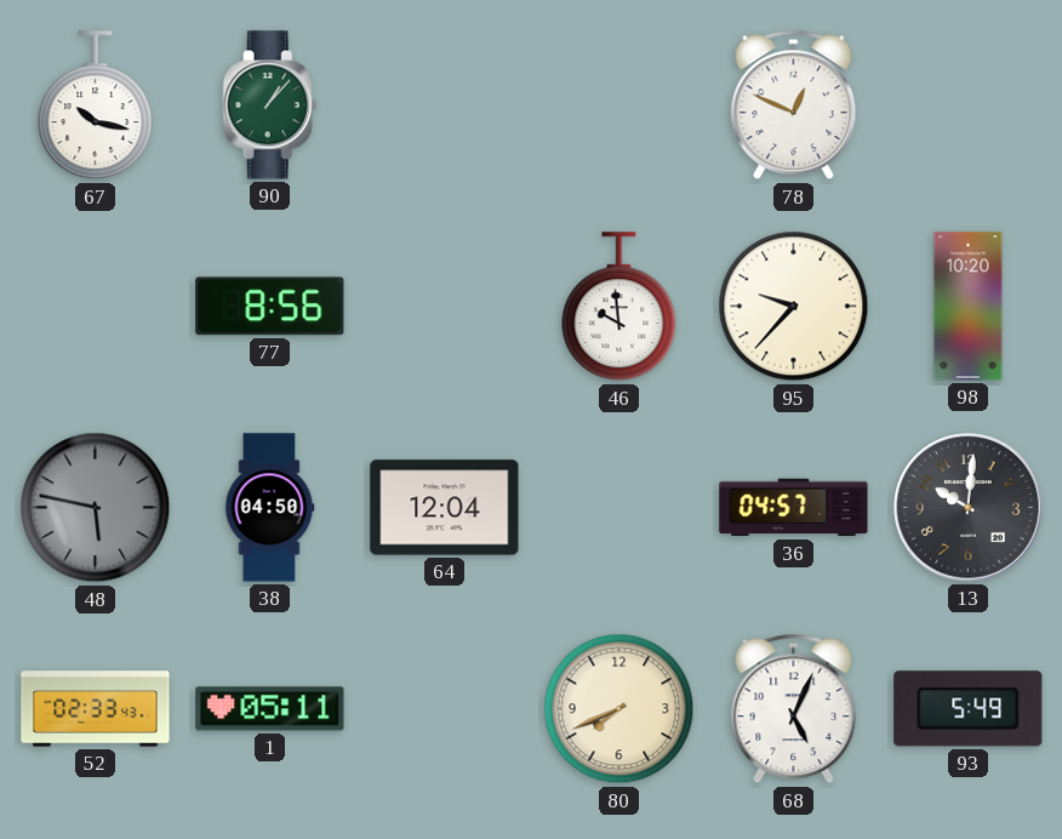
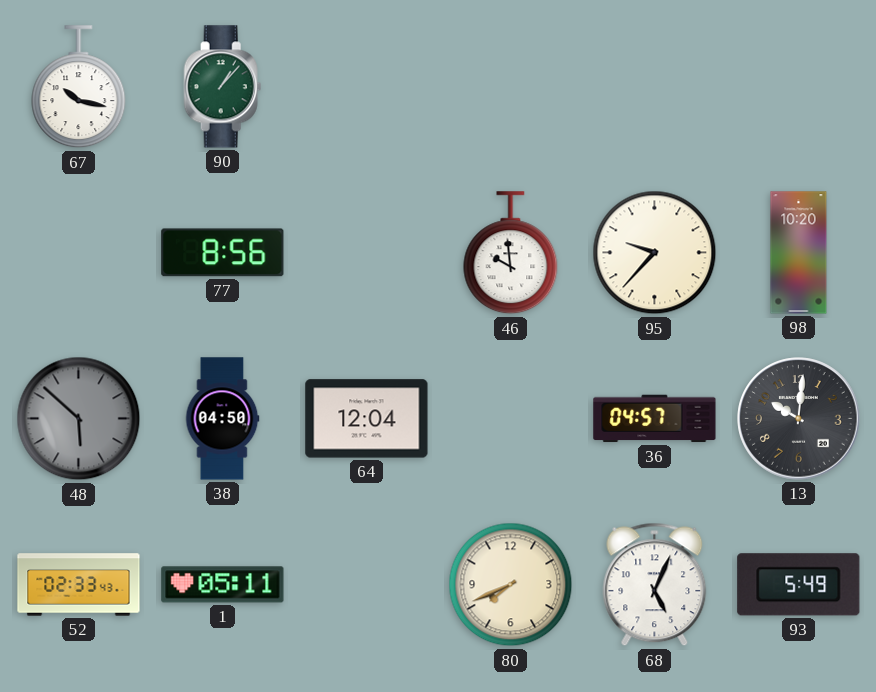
78: 12:49 -> none
48: 5:47 -> 5:52
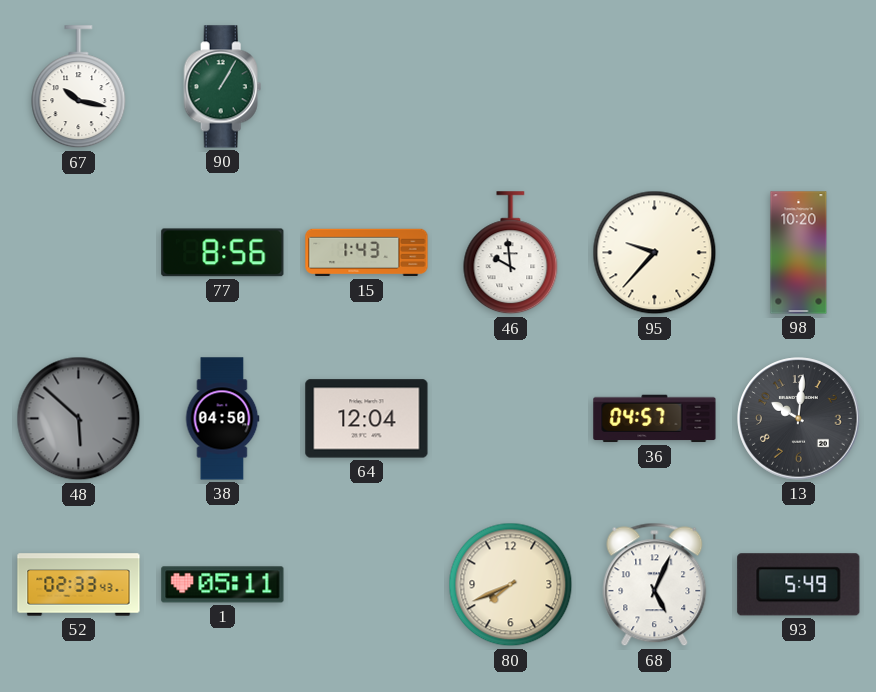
90: 1:07 -> 1:05
15: none -> 1:43
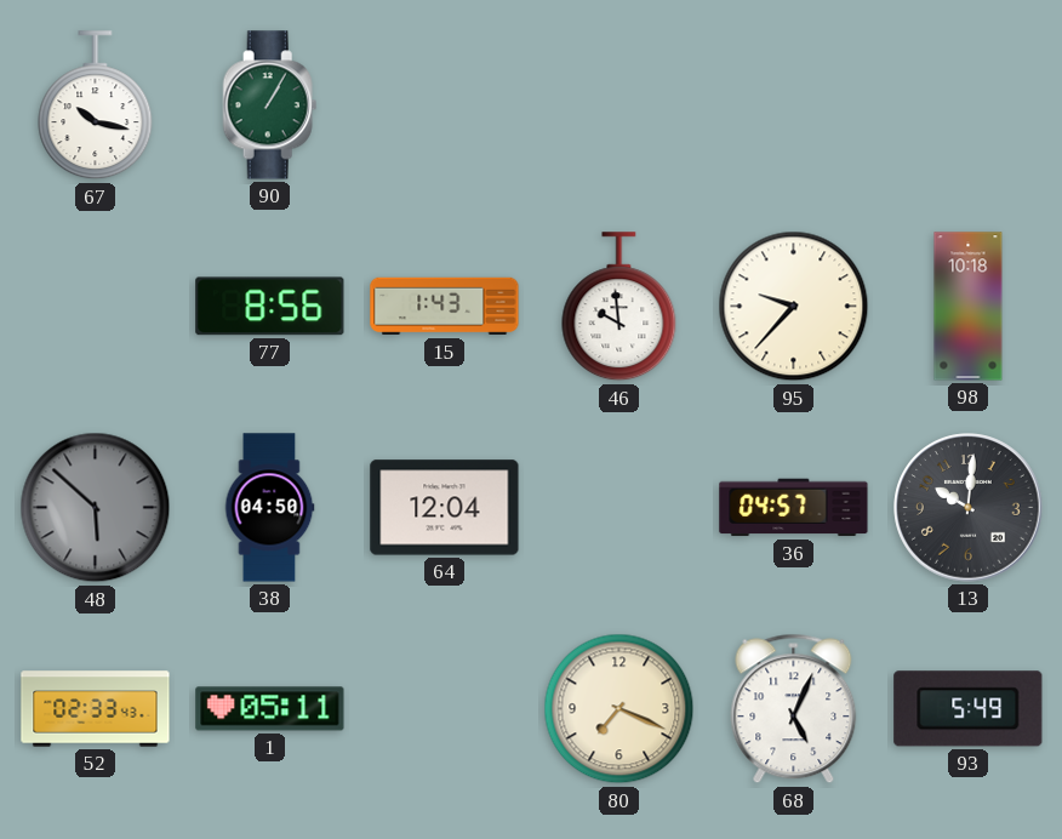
98: 10:20 -> 10:18
80: 7:41 -> 7:19
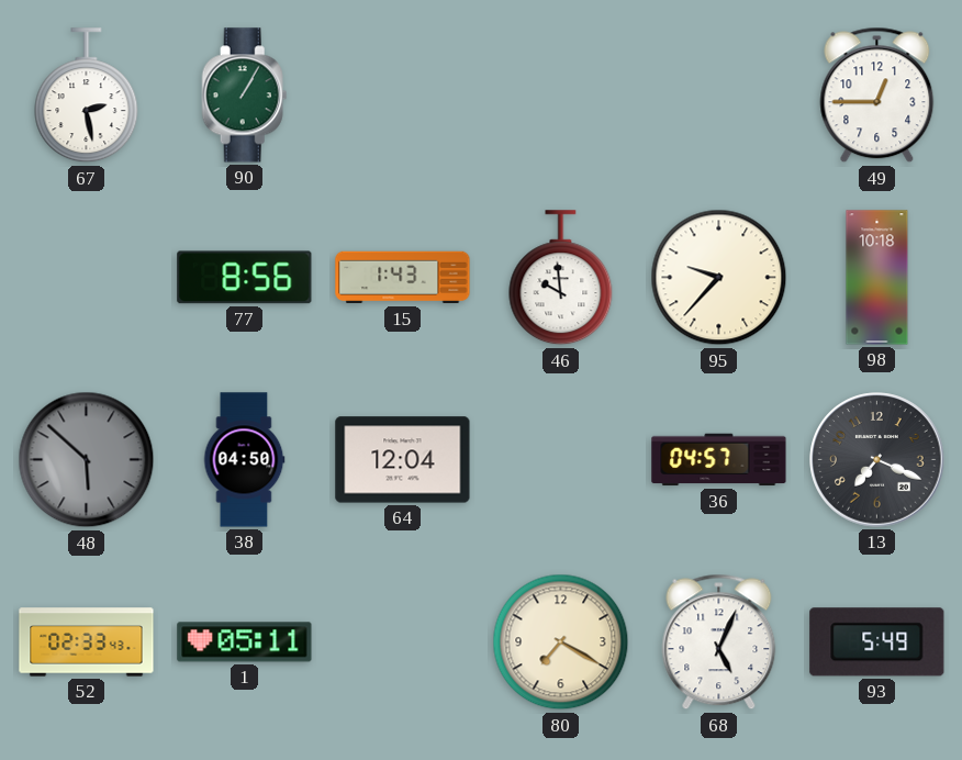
67: 10:17 -> 2:28
49: none -> 12:45
13: 10:01 -> 7:19
80: 7:19 -> 7:20
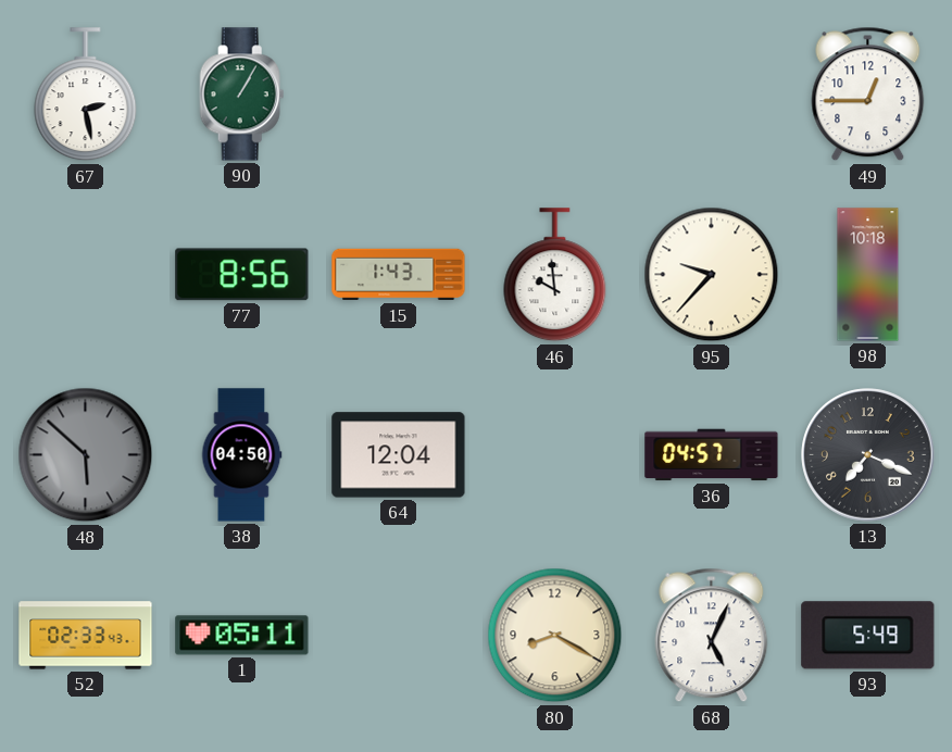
80: 7:20 -> 8:20
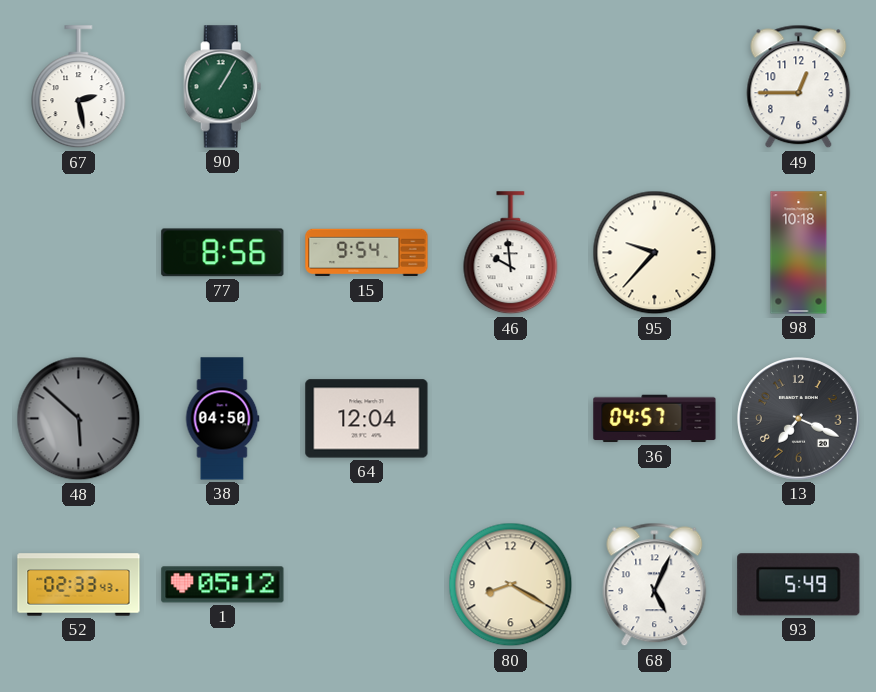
15: 1:43 -> 9:54
1: 05:11 -> 05:12
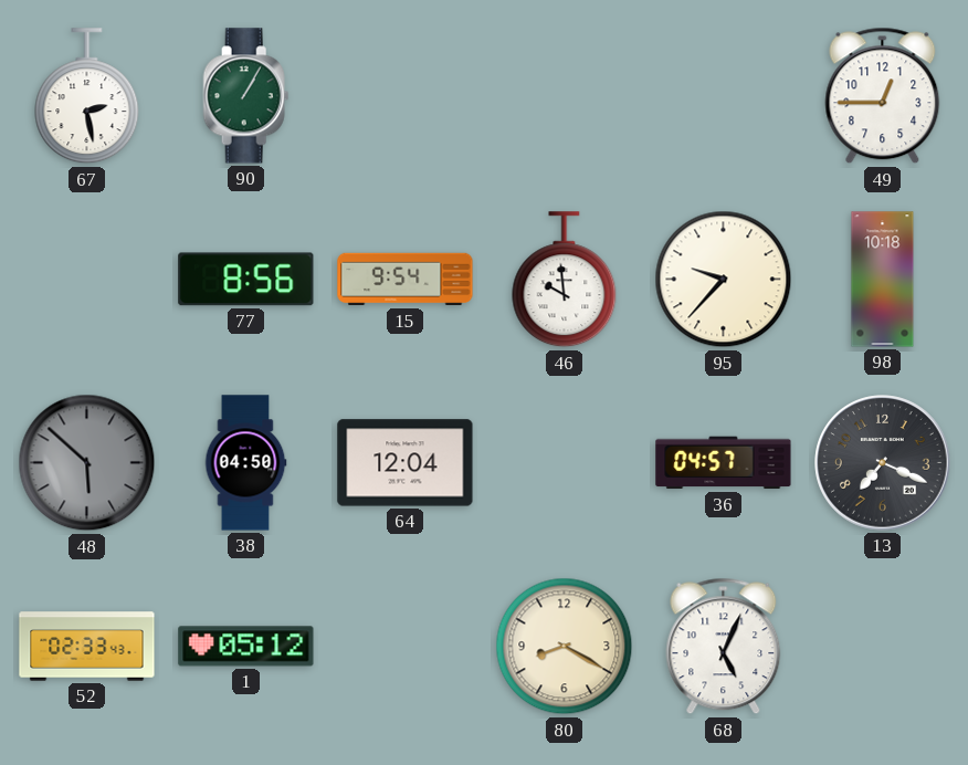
93: 5:49 -> none
